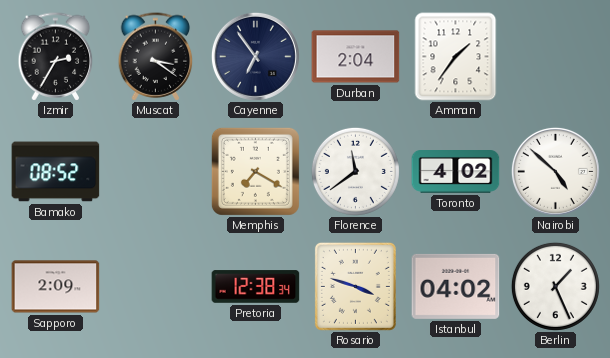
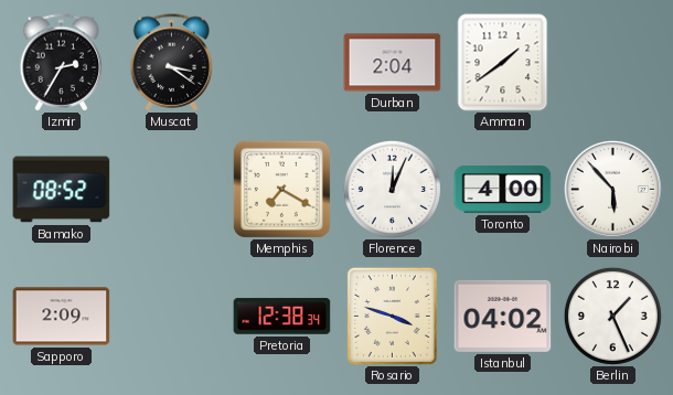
Cayenne: 6:54 -> none
Amman: 1:36 -> 1:39
Florence: 11:39 -> 12:04
Toronto: 4:02 -> 4:00
Nairobi: 4:52 -> 5:53
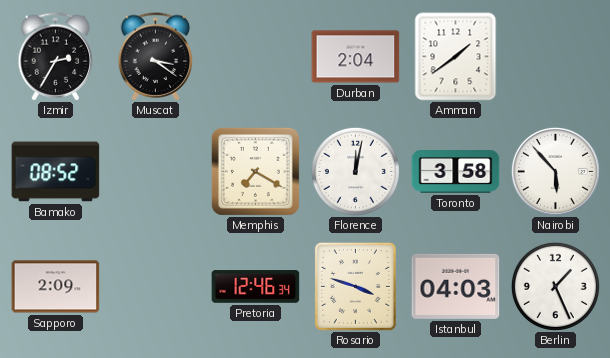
Florence: 12:04 -> 12:02
Toronto: 4:00 -> 3:58
Pretoria: 12:38 -> 12:46
Istanbul: 04:02 -> 04:03
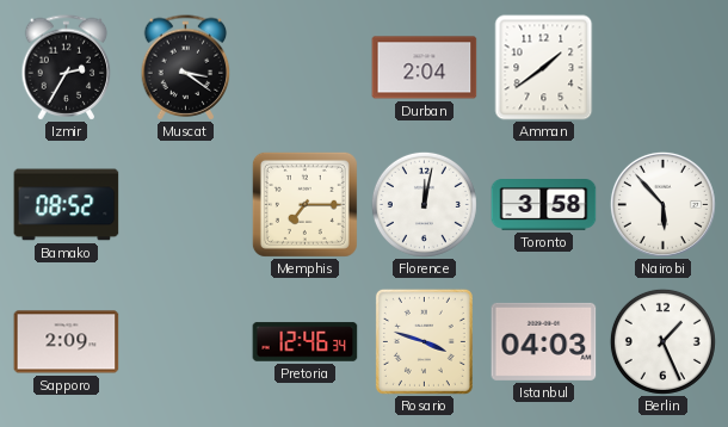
Memphis: 7:20 -> 7:15
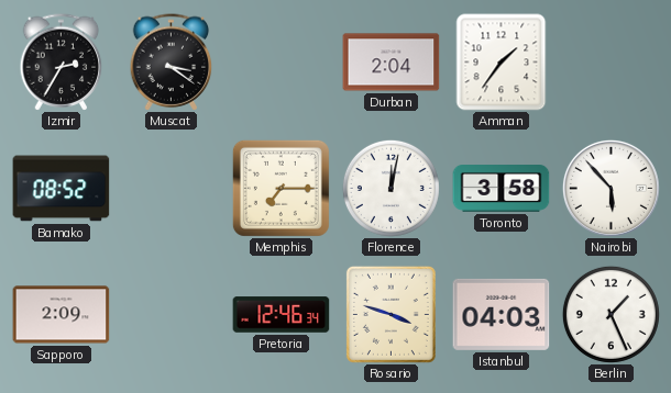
Amman: 1:39 -> 1:36
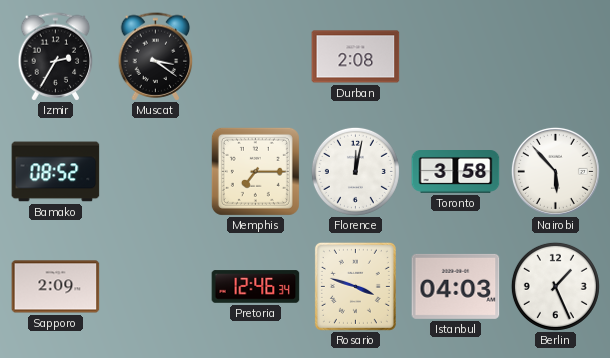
Durban: 2:04 -> 2:08
Amman: 1:36 -> none
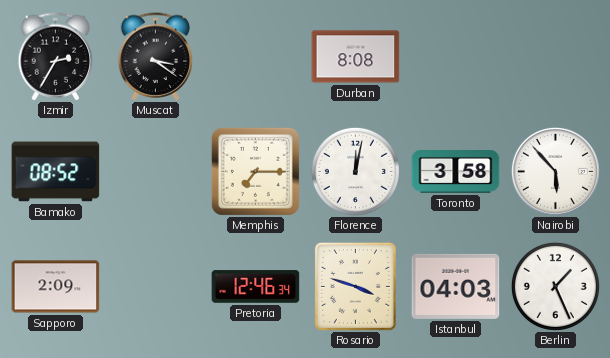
Durban: 2:08 -> 8:08
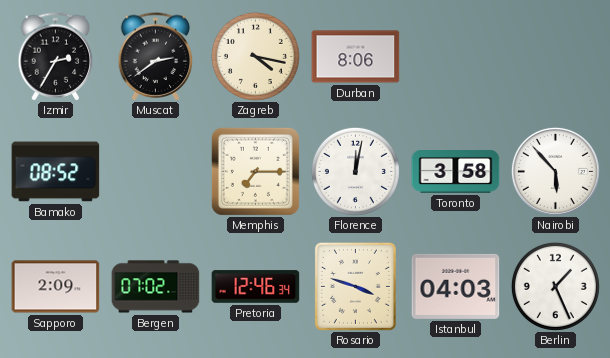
Muscat: 3:21 -> 2:39
Zagreb: none -> 4:17
Durban: 8:08 -> 8:06
Bergen: none -> 07:02
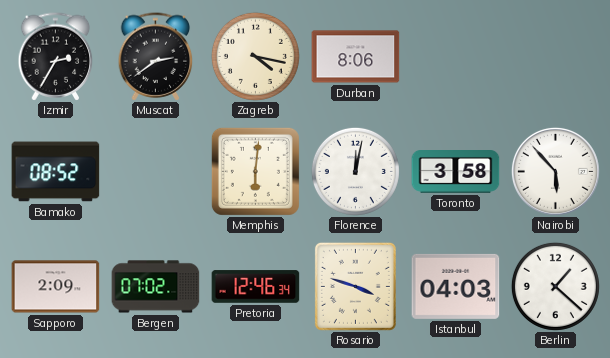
Memphis: 7:15 -> 6:01
Berlin: 1:26 -> 1:22
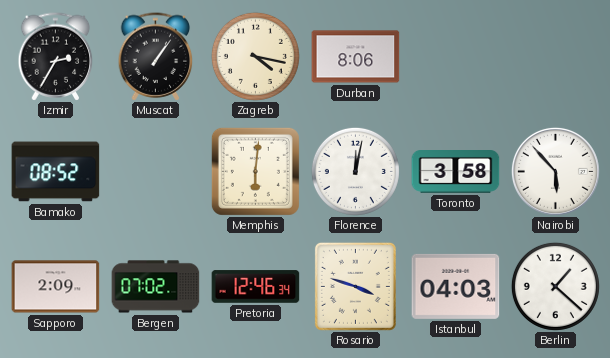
Muscat: 2:39 -> 1:06
